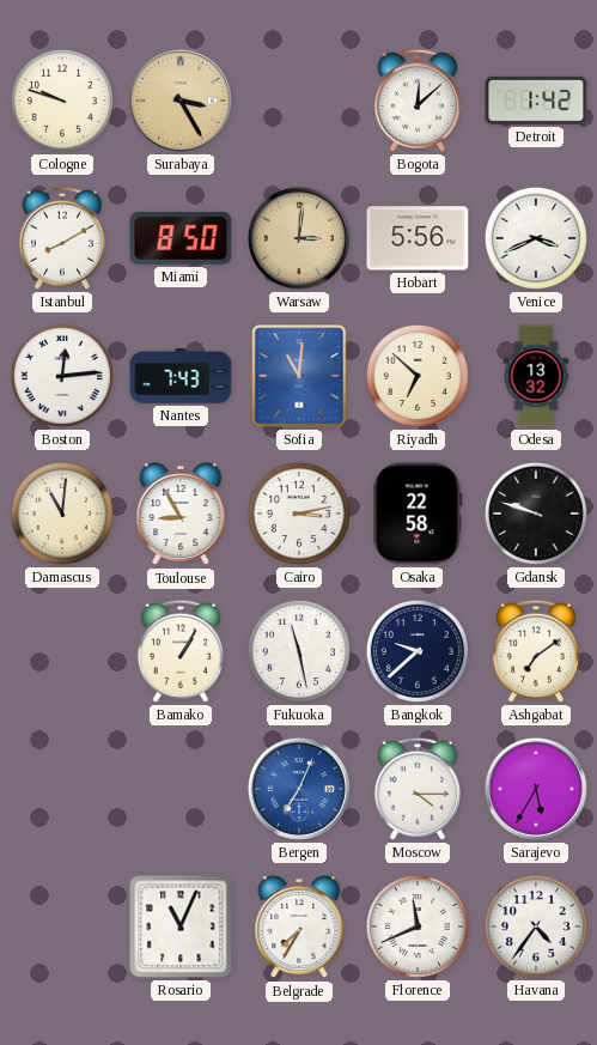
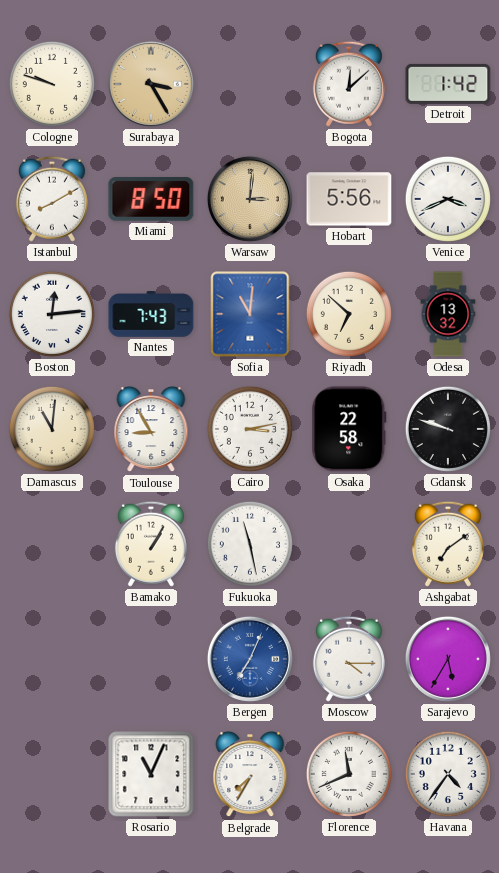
Bangkok: 9:38 -> none
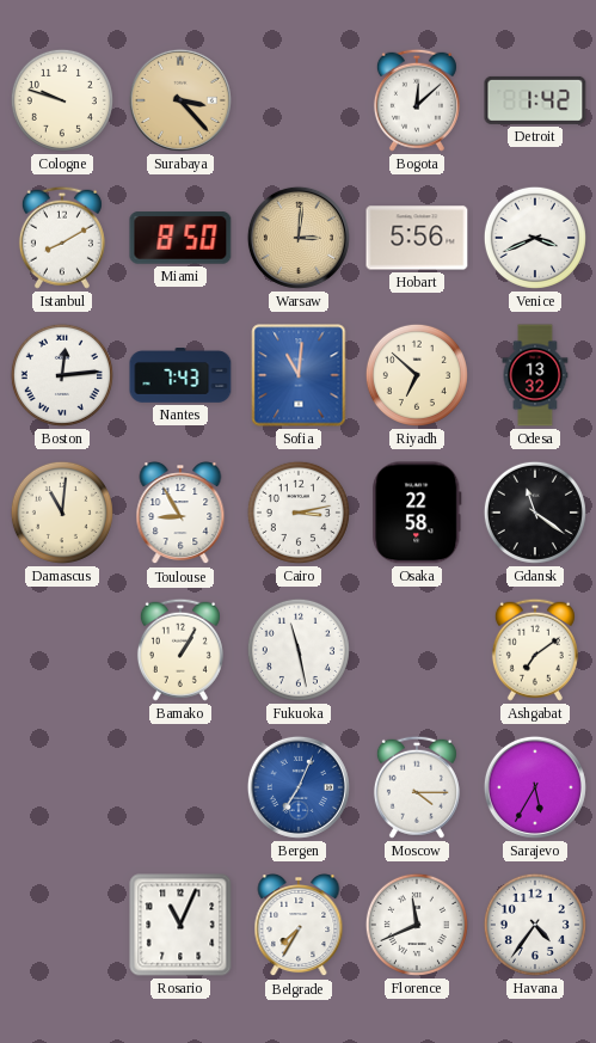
Surabaya: 3:25 -> 3:23
Gdansk: 9:48 -> 11:21
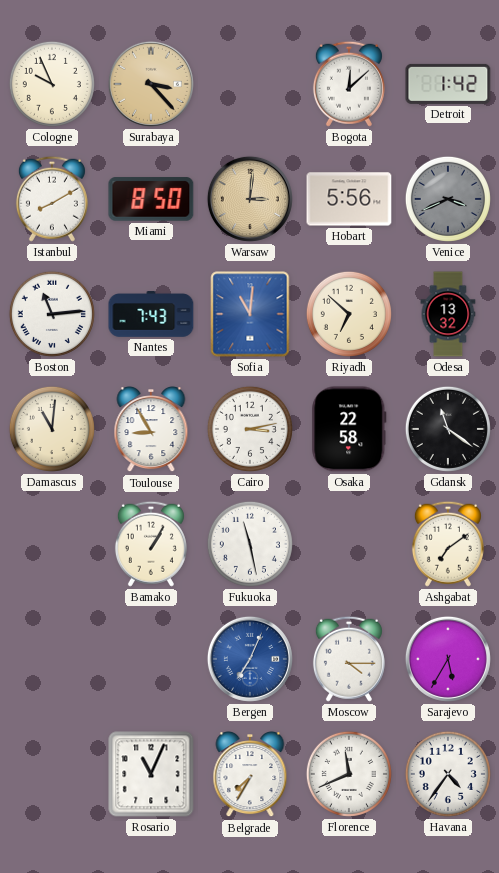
Cologne: 9:48 -> 9:56
Venice dial: white -> grey
Boston: 12:14 -> 11:14
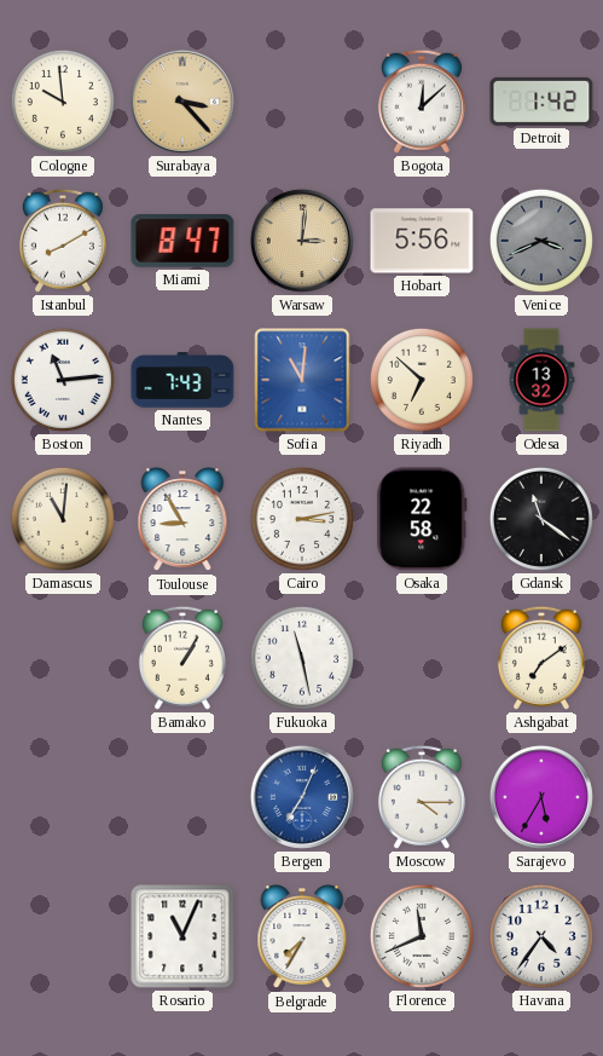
Cologne: 9:56 -> 9:59
Miami: 8:50 -> 8:47
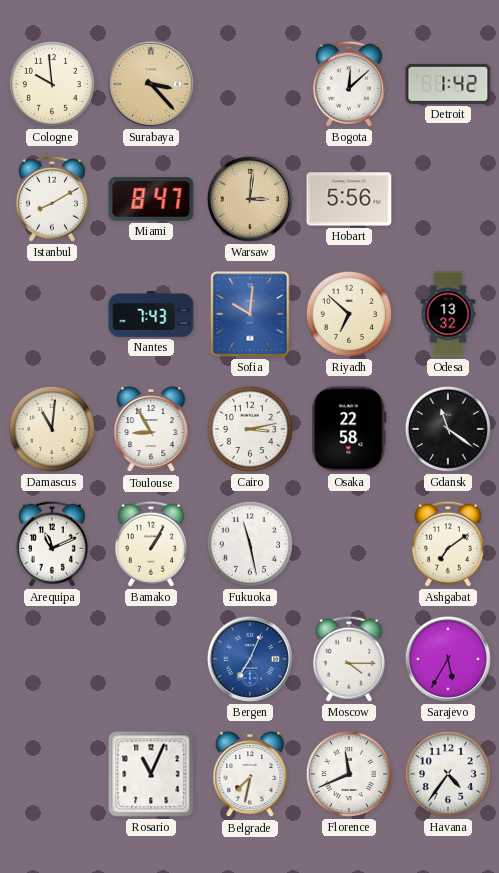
Venice: 3:41 -> none
Boston: 11:14 -> none
Sofia: 11:01 -> 10:01
Arequipa: none -> 11:11
Belgrade: 7:35 -> 7:32
